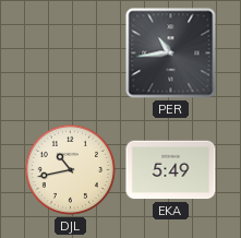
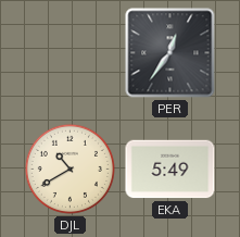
PER: 10:44 -> 12:36
DJL: 10:43 -> 10:40
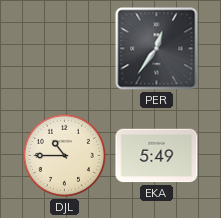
DJL: 10:40 -> 10:45
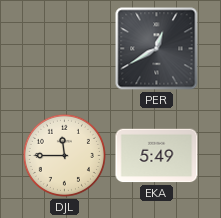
PER: 12:36 -> 12:40
DJL: 10:45 -> 11:45
